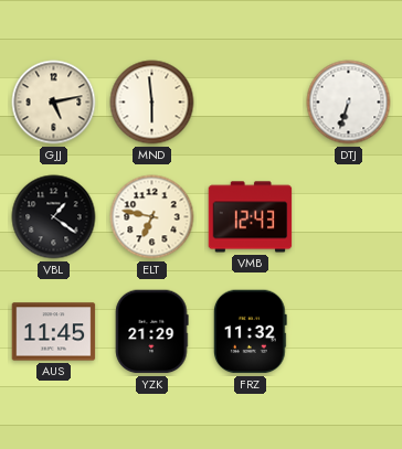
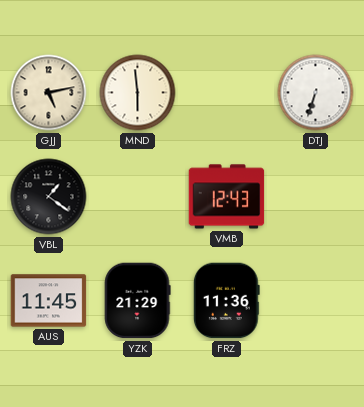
ELT: 6:47 -> none
FRZ: 11:32 -> 11:36
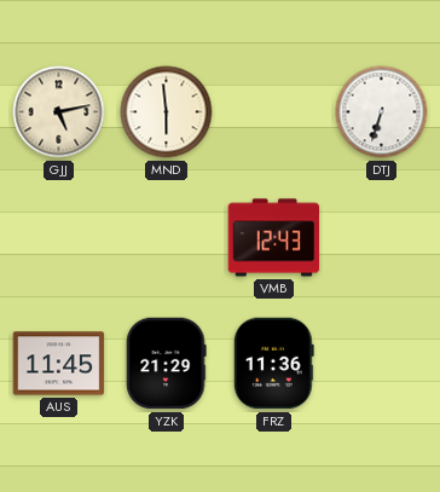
VBL: 1:21 -> none
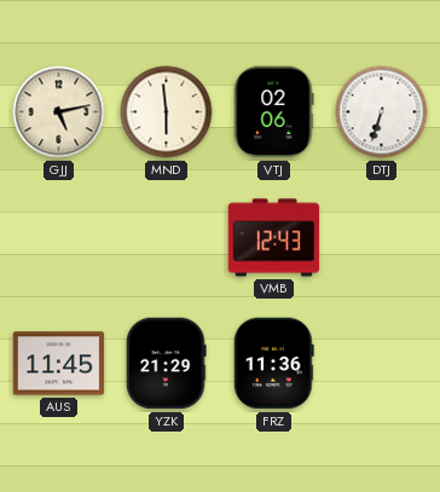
VTJ: none -> 02:06
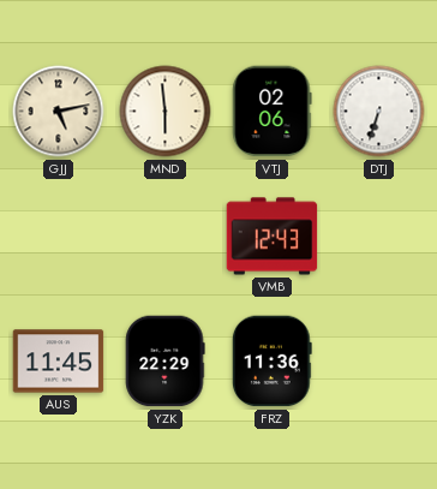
YZK: 21:29 -> 22:29
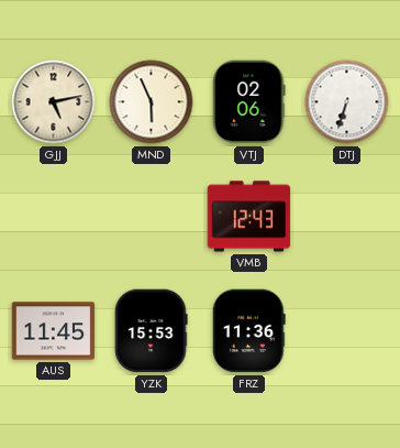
MND: 5:59 -> 5:56
YZK: 22:29 -> 15:53
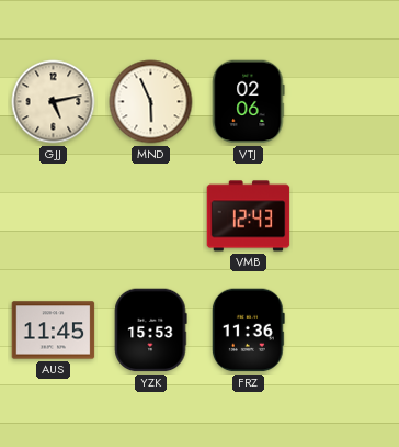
DTJ: 6:33 -> none
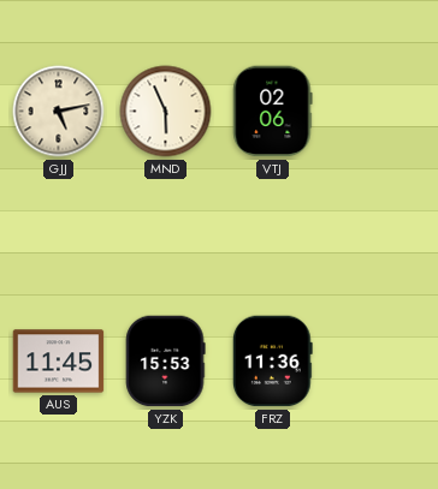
VMB: 12:43 -> none
